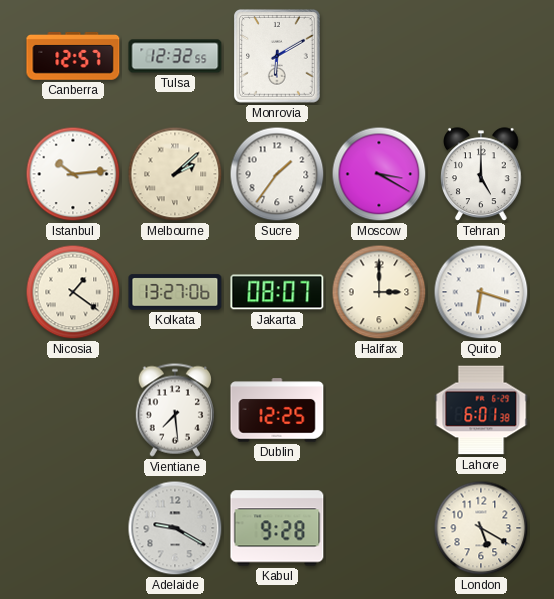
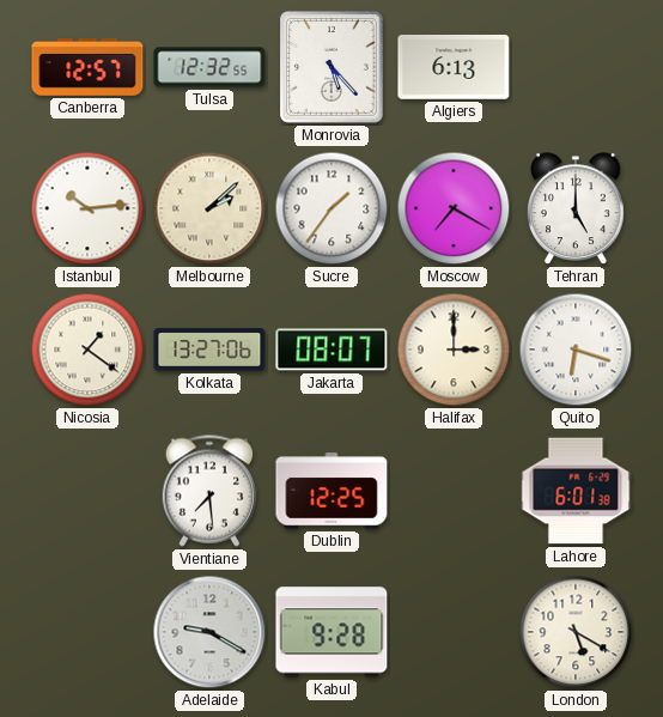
Monrovia: 6:10 -> 5:23
Algiers: none -> 6:13
Moscow: 3:20 -> 7:20
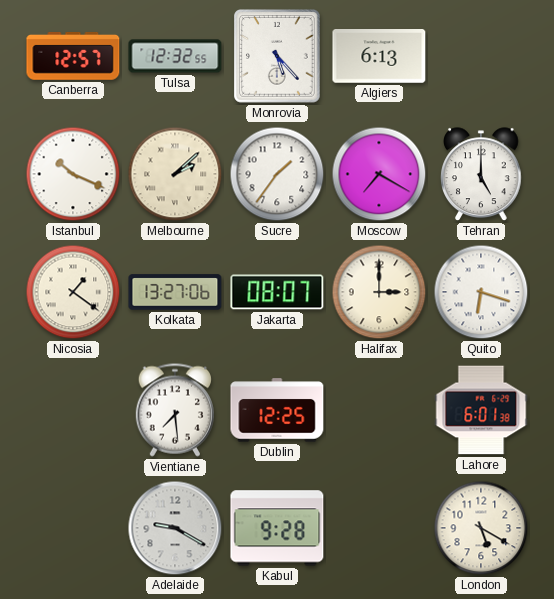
Istanbul: 10:14 -> 10:19
